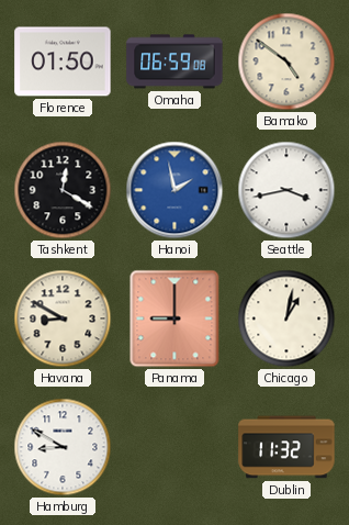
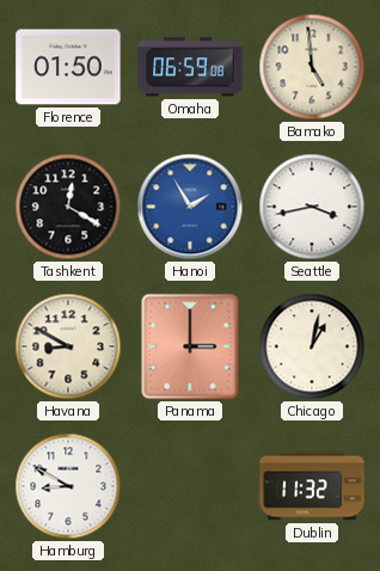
Bamako: 4:51 -> 4:59
Hanoi: 1:58 -> 1:55
Panama: 9:00 -> 3:00
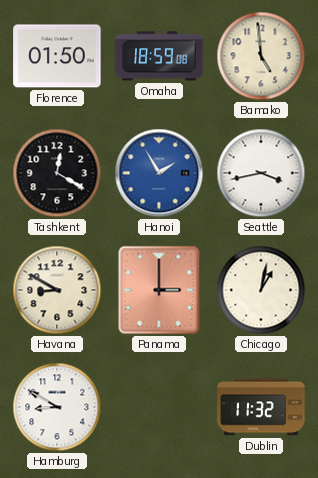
Omaha: 06:59 -> 18:59
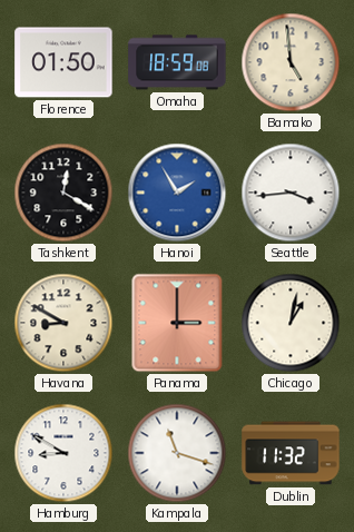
Seattle: 3:43 -> 3:44
Kampala: none -> 11:18
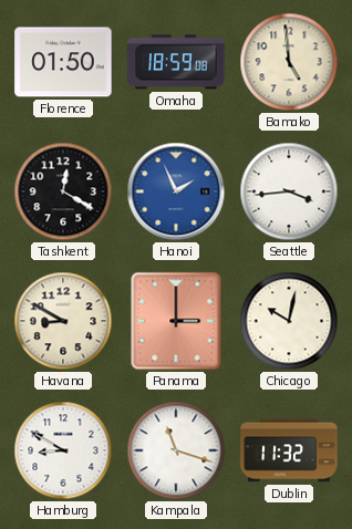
Hanoi: 1:55 -> 1:56
Chicago: 1:02 -> 10:02
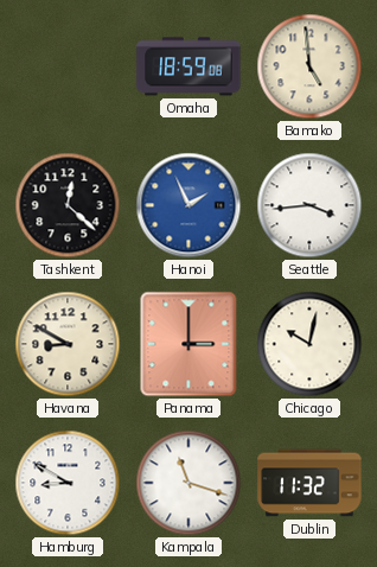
Florence: 01:50 -> none
Tashkent: 12:20 -> 12:22
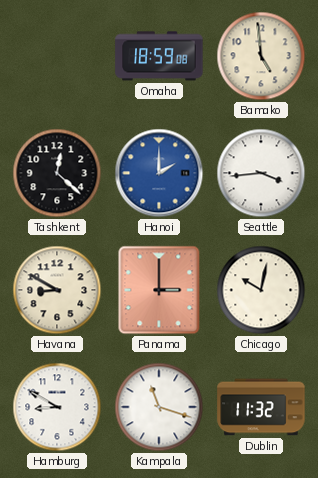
Hanoi: 1:56 -> 2:00
